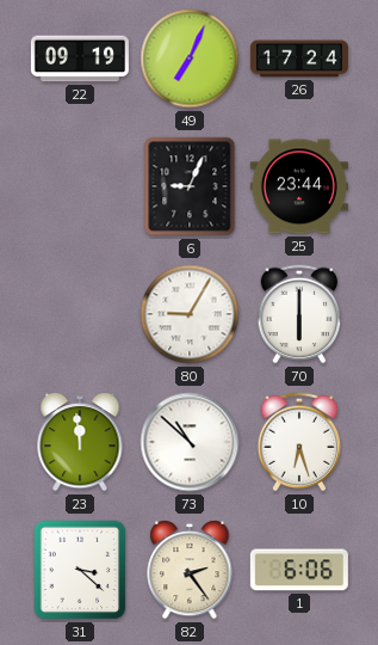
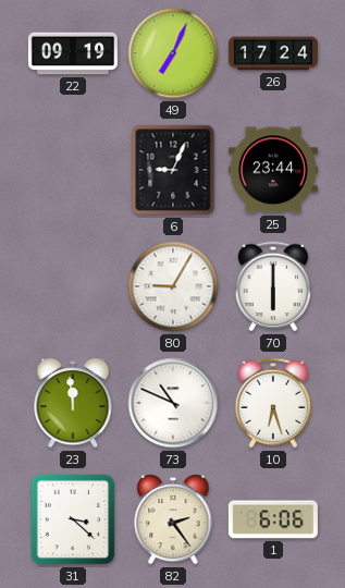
73: 10:52 -> 10:49
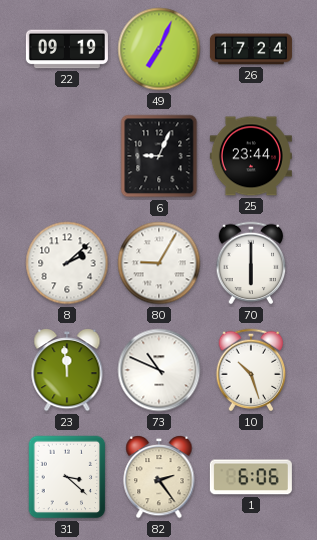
8: none -> 2:08
10: 6:27 -> 10:27
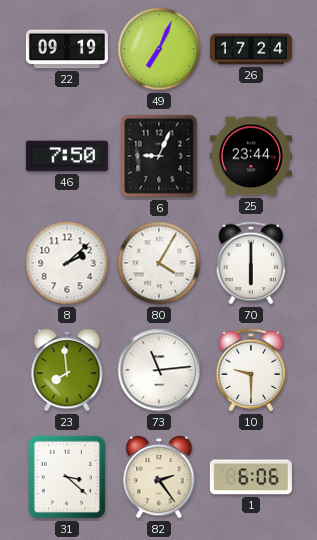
46: none -> 7:50
80: 9:05 -> 4:05
23: 11:59 -> 7:59
73: 10:49 -> 11:14
10: 10:27 -> 9:30
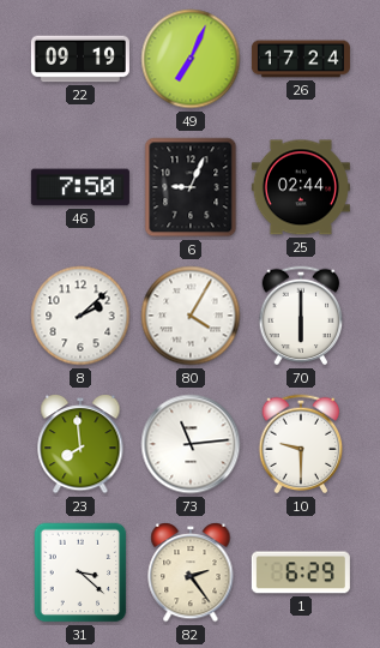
25: 23:44 -> 02:44
1: 6:06 -> 6:29
